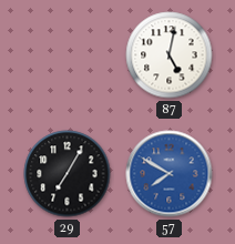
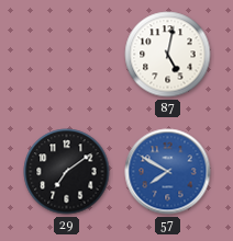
29: 7:05 -> 7:09
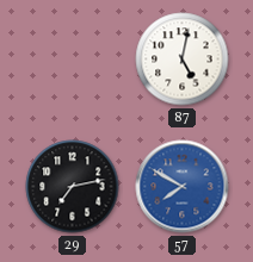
29: 7:09 -> 7:13
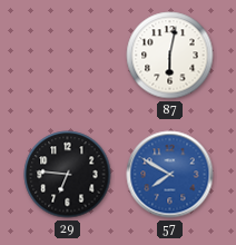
87: 5:02 -> 6:02
29: 7:13 -> 6:46
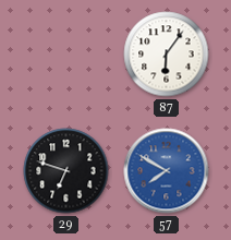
87: 6:02 -> 6:06
29: 6:46 -> 6:48
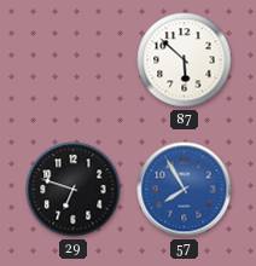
87: 6:06 -> 5:52
57: 7:50 -> 7:55
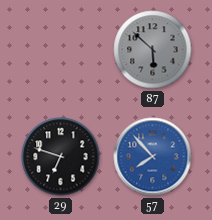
87 dial: white -> grey
57: 7:55 -> 7:53
